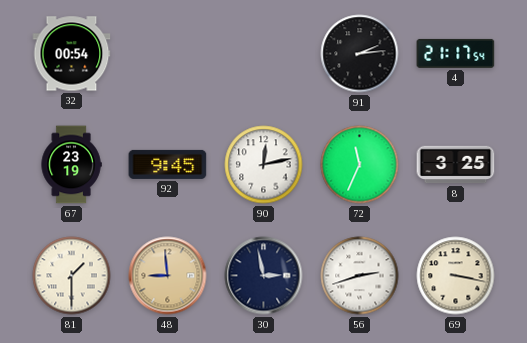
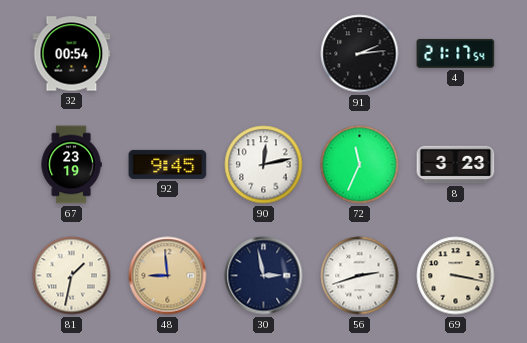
8: 3:25 -> 3:23
81: 1:30 -> 1:32
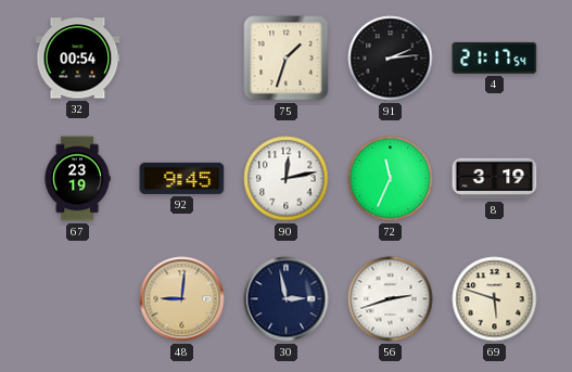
75: none -> 1:33
8: 3:23 -> 3:19
81: 1:32 -> none
48: 8:59 -> 9:01
69: 3:17 -> 5:48
